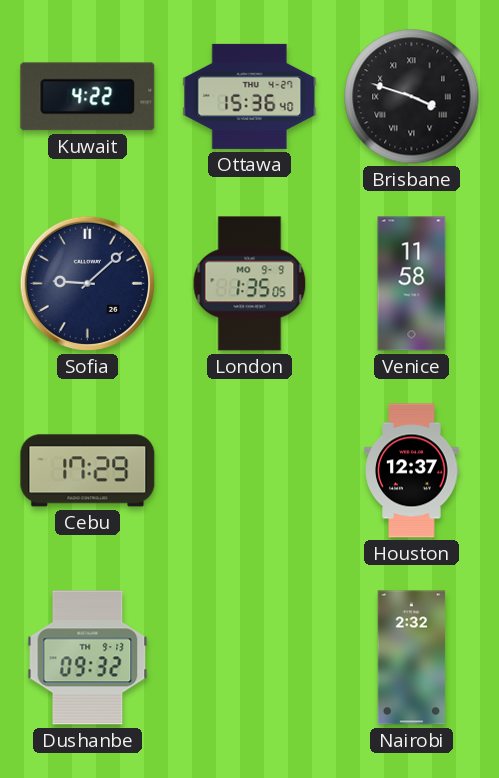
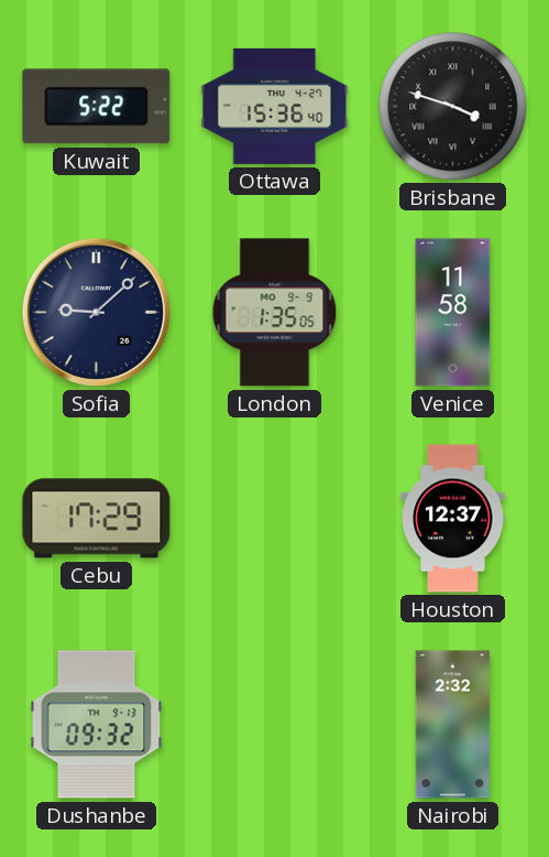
Kuwait: 4:22 -> 5:22
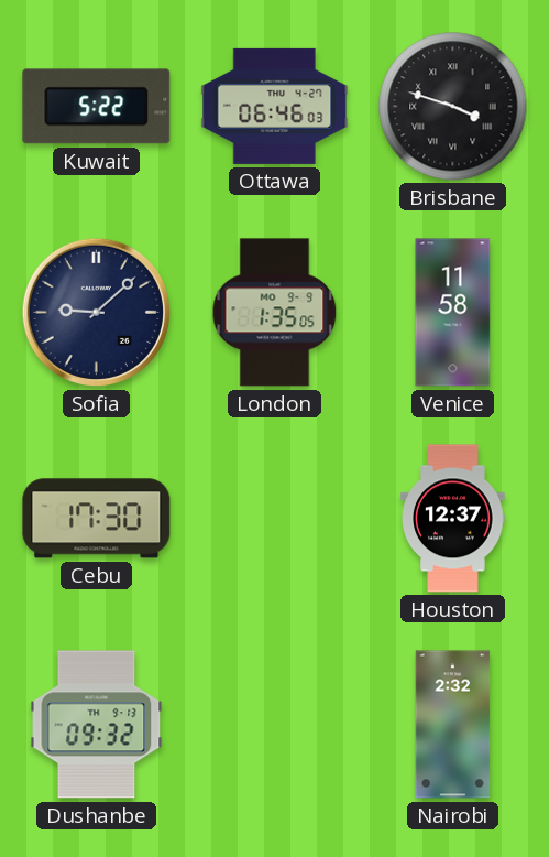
Ottawa: 15:36 -> 06:46
Cebu: 17:29 -> 17:30
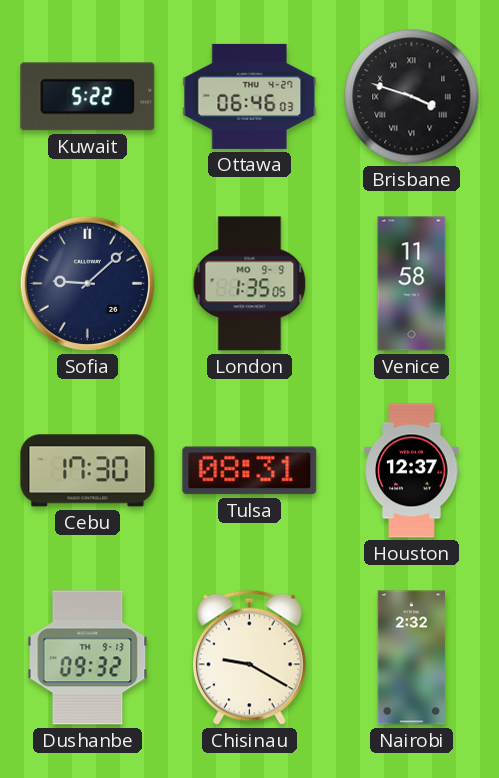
Tulsa: none -> 08:31
Chisinau: none -> 9:20
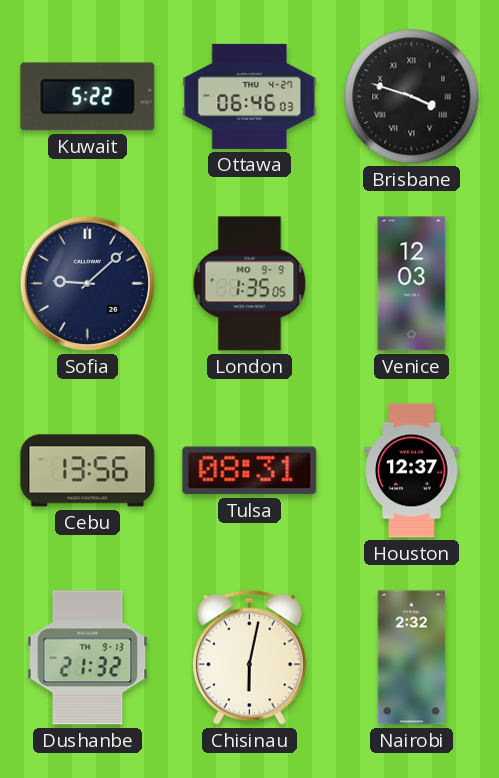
Venice: 11:58 -> 12:03
Cebu: 17:30 -> 13:56
Dushanbe: 09:32 -> 21:32
Chisinau: 9:20 -> 6:02
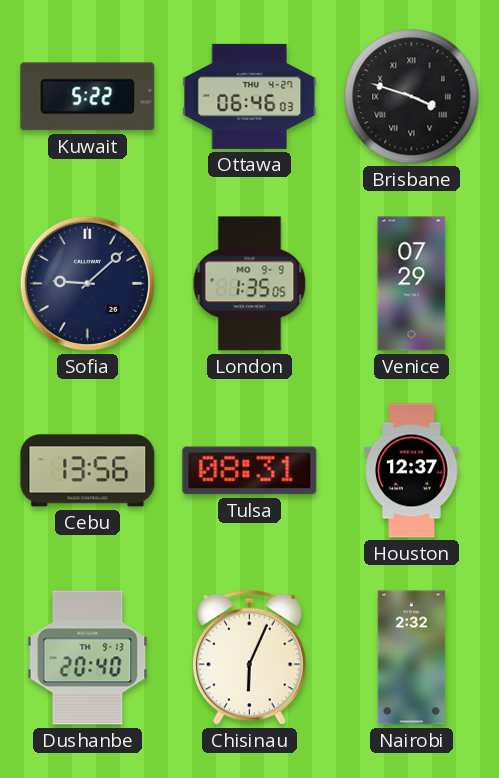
Venice: 12:03 -> 07:29
Dushanbe: 21:32 -> 20:40
Chisinau: 6:02 -> 6:04
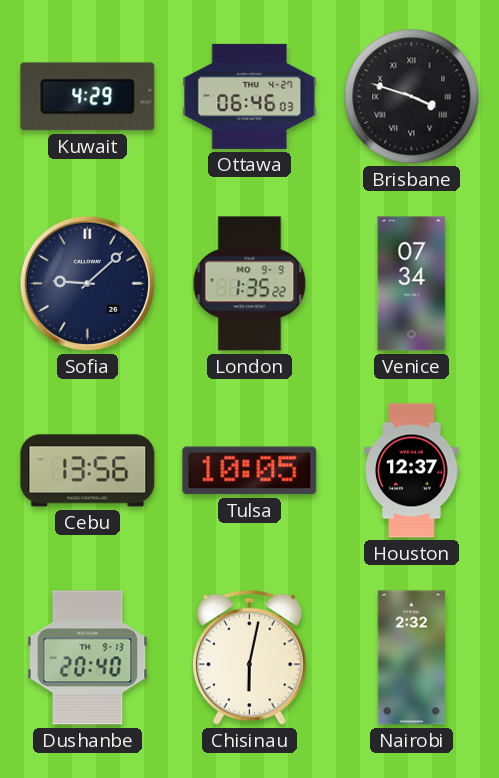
Kuwait: 5:22 -> 4:29
London: 1:35:05 -> 1:35:22
Venice: 07:29 -> 07:34
Tulsa: 08:31 -> 10:05
Chisinau: 6:04 -> 6:02
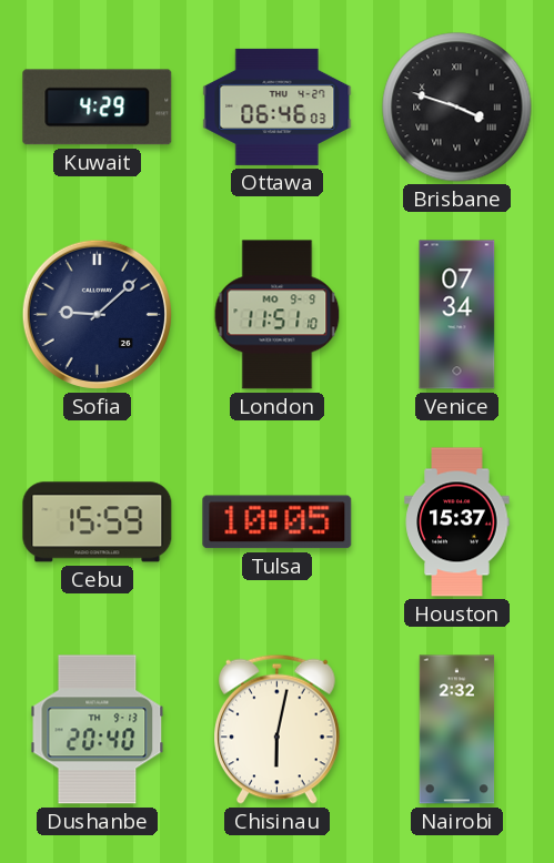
London: 1:35 -> 11:51
Cebu: 13:56 -> 15:59
Houston: 12:37 -> 15:37
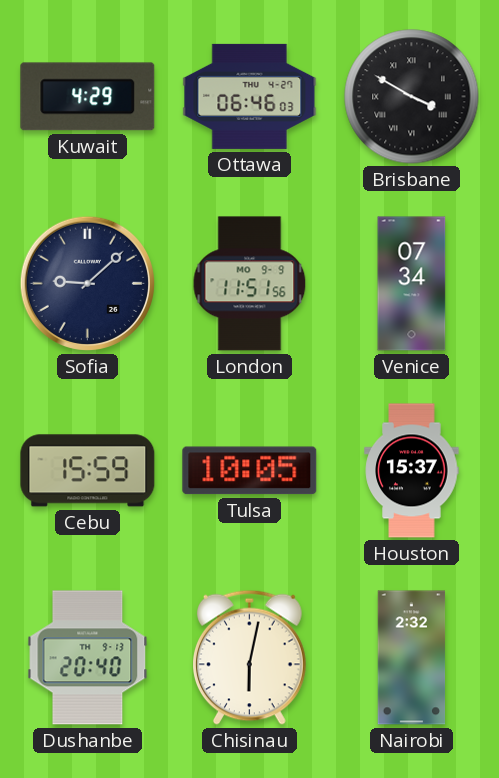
Brisbane: 3:48 -> 3:50
London: 11:51:10 -> 11:51:56
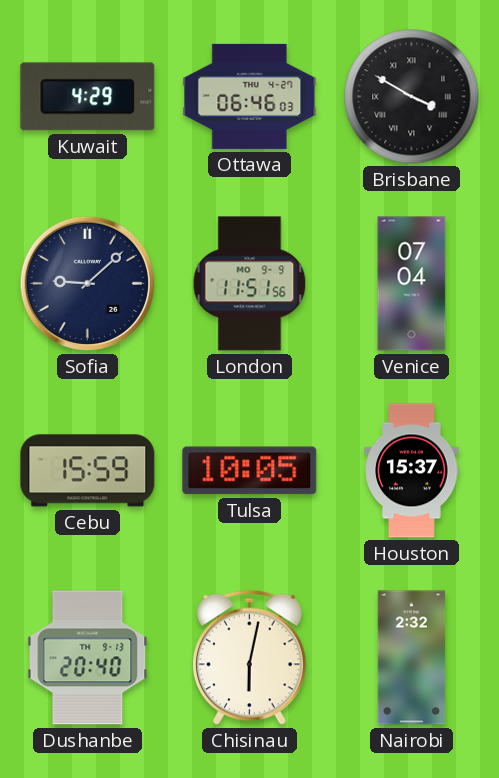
Venice: 07:34 -> 07:04
